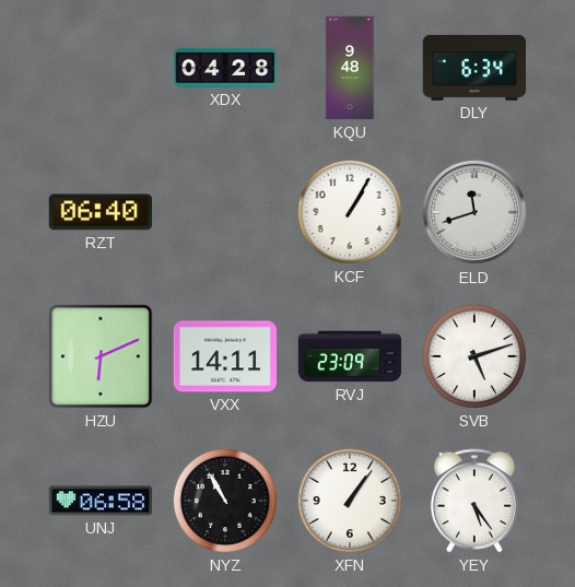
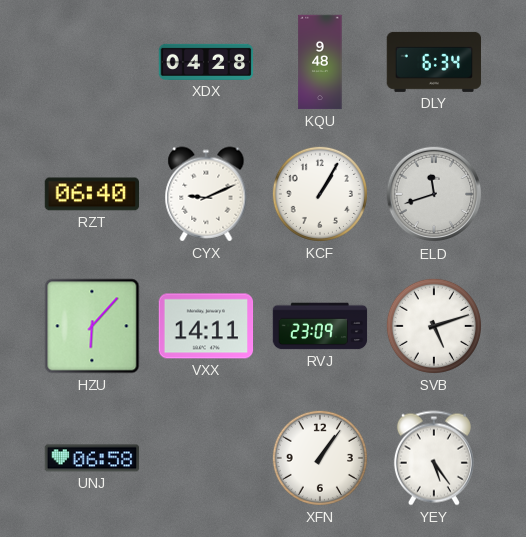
CYX: none -> 9:11
HZU: 6:11 -> 6:07
NYZ: 10:55 -> none
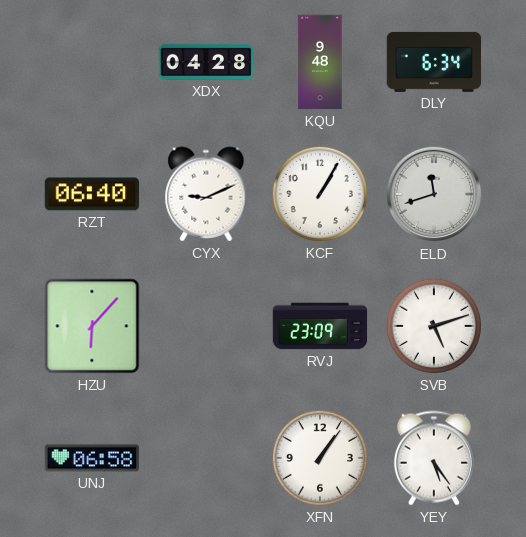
VXX: 14:11 -> none
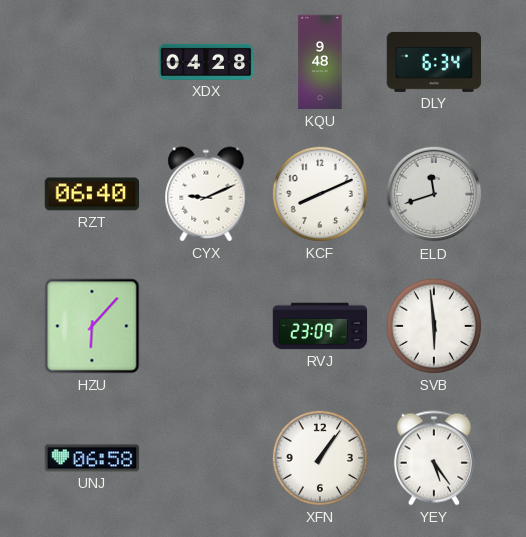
KCF: 1:05 -> 8:11
SVB: 5:12 -> 5:59
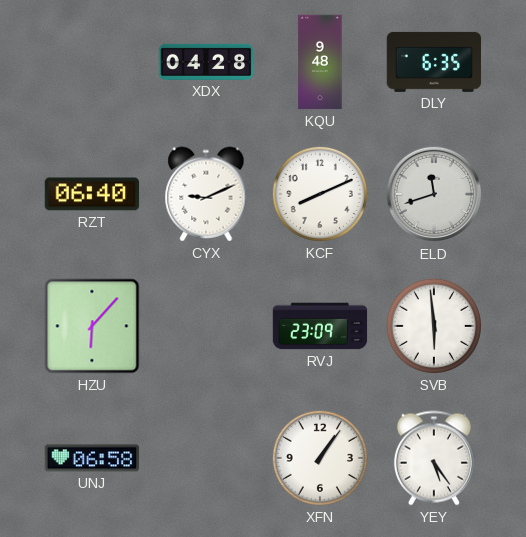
DLY: 6:34 -> 6:35
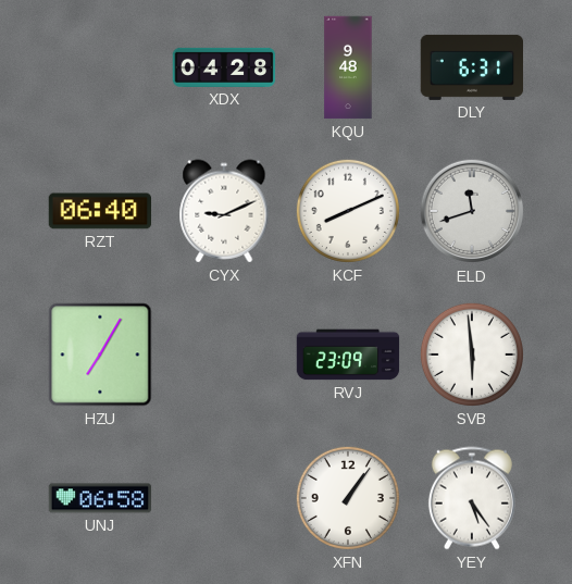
DLY: 6:35 -> 6:31
HZU: 6:07 -> 7:05
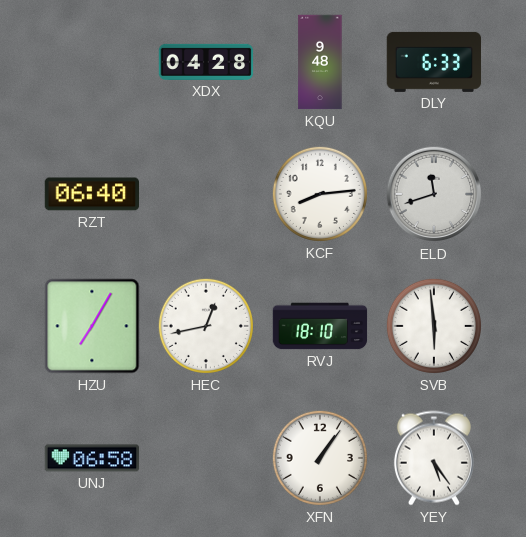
DLY: 6:31 -> 6:33
CYX: 9:11 -> none
KCF: 8:11 -> 8:14
HEC: none -> 12:43
RVJ: 23:09 -> 18:10
